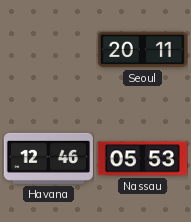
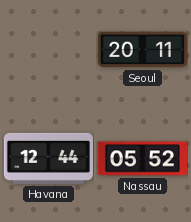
Havana: 12:46 -> 12:44
Nassau: 05:53 -> 05:52
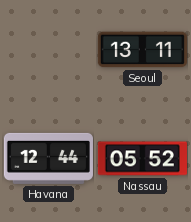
Seoul: 20:11 -> 13:11
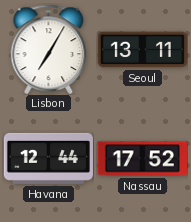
Lisbon: none -> 7:05
Nassau: 05:52 -> 17:52
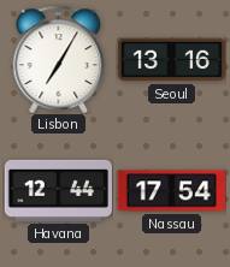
Seoul: 13:11 -> 13:16
Nassau: 17:52 -> 17:54
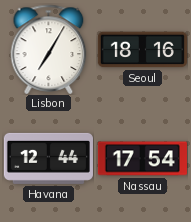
Seoul: 13:16 -> 18:16
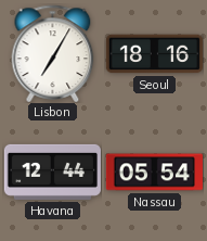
Nassau: 17:54 -> 05:54
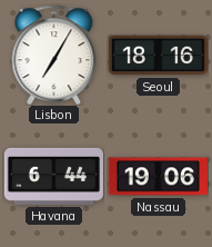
Havana: 12:44 -> 6:44
Nassau: 05:54 -> 19:06
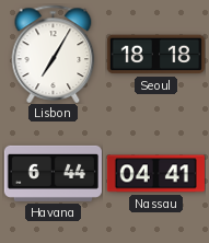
Seoul: 18:16 -> 18:18
Nassau: 19:06 -> 04:41
